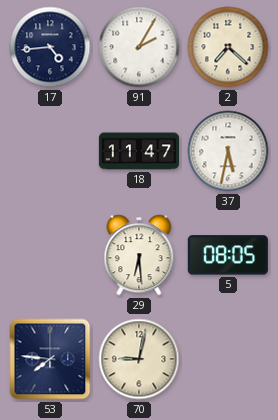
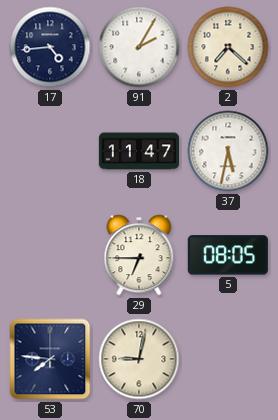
29: 6:29 -> 6:45
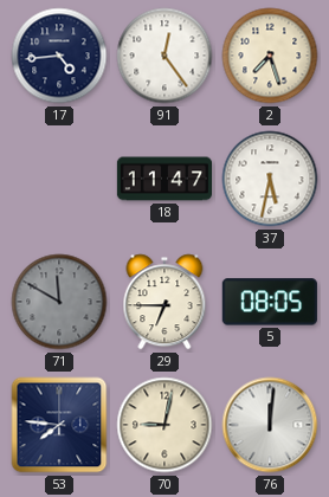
91: 2:05 -> 12:24
2: 7:22 -> 7:27
71: none -> 11:50
76: none -> 12:01
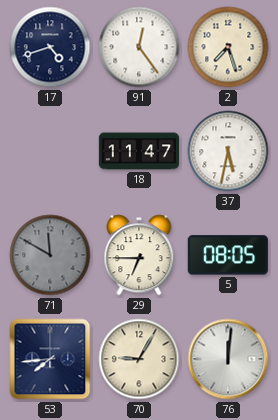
17: 4:44 -> 4:42
53: 7:46 -> 7:44
70: 9:02 -> 9:05
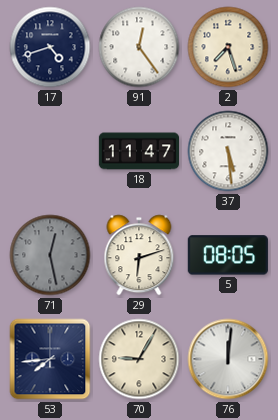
37: 5:32 -> 5:29
71: 11:50 -> 12:28
29: 6:45 -> 6:12
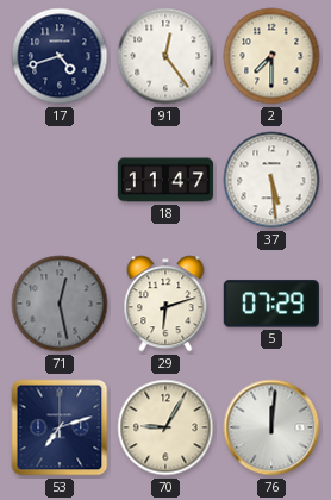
2: 7:27 -> 7:30
5: 08:05 -> 07:29
53: 7:44 -> 7:12
